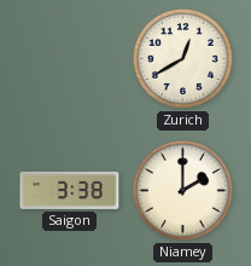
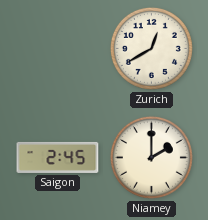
Saigon: 3:38 -> 2:45
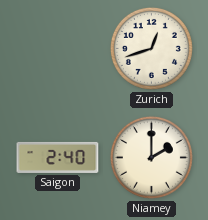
Zurich: 12:40 -> 12:42
Saigon: 2:45 -> 2:40
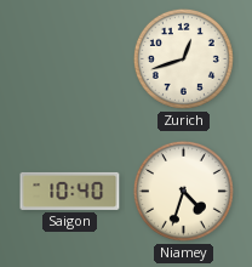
Saigon: 2:40 -> 10:40
Niamey: 2:00 -> 4:33
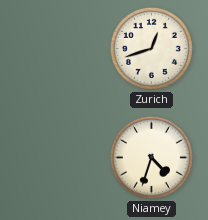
Saigon: 10:40 -> none
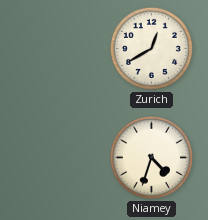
Zurich: 12:42 -> 12:40
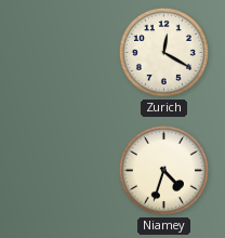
Zurich: 12:40 -> 12:20
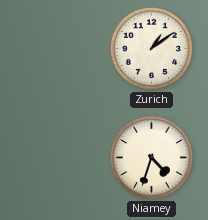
Zurich: 12:20 -> 1:09
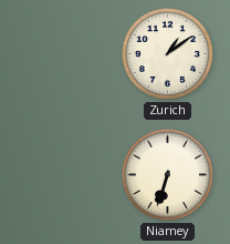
Niamey: 4:33 -> 6:33
